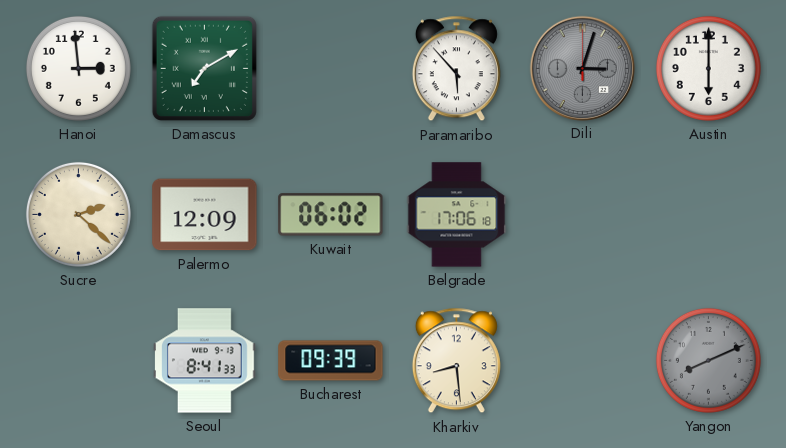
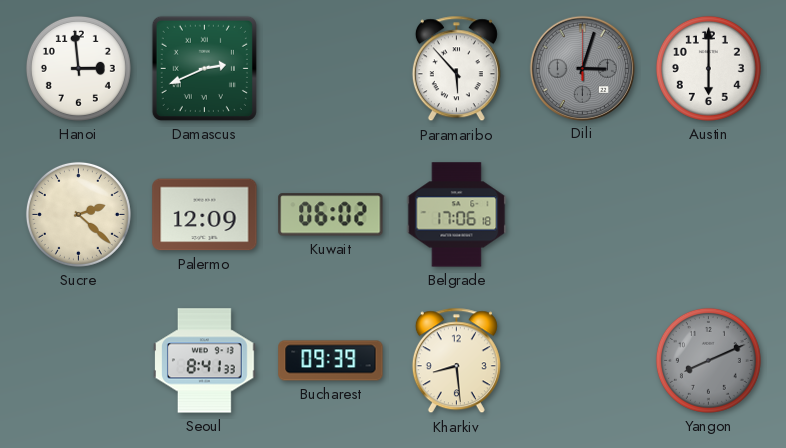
Damascus: 7:10 -> 2:41
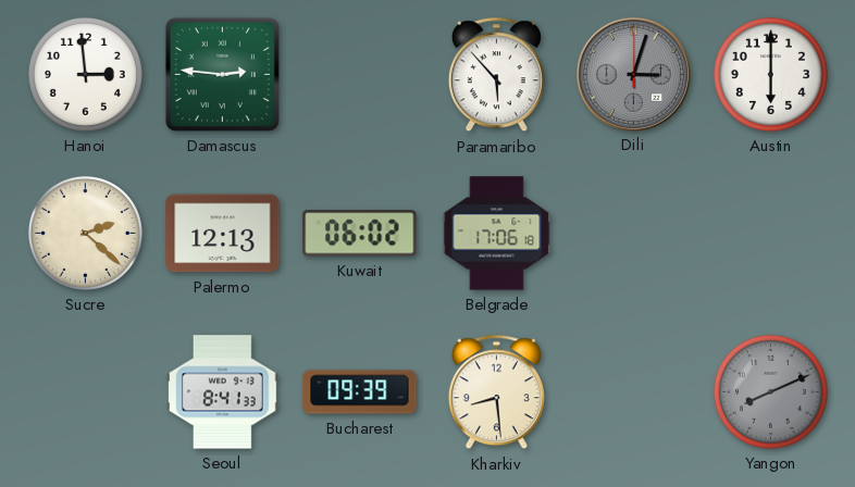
Damascus: 2:41 -> 2:46
Palermo: 12:09 -> 12:13
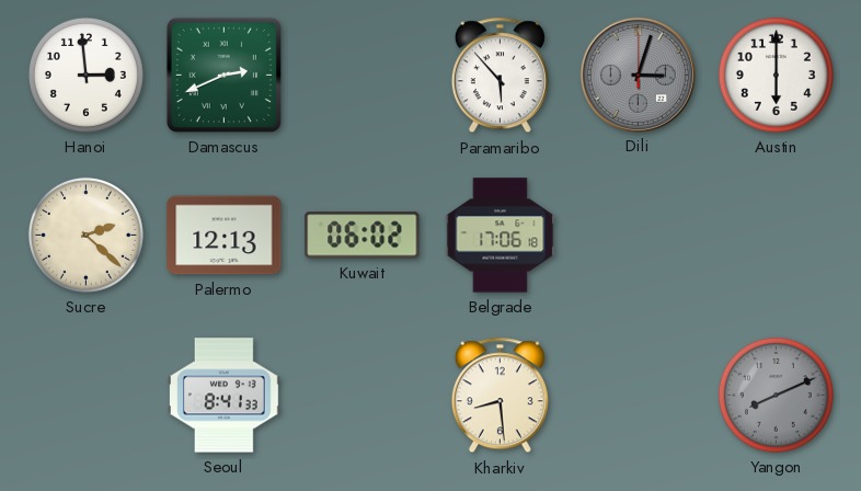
Damascus: 2:46 -> 2:41
Bucharest: 09:39 -> none
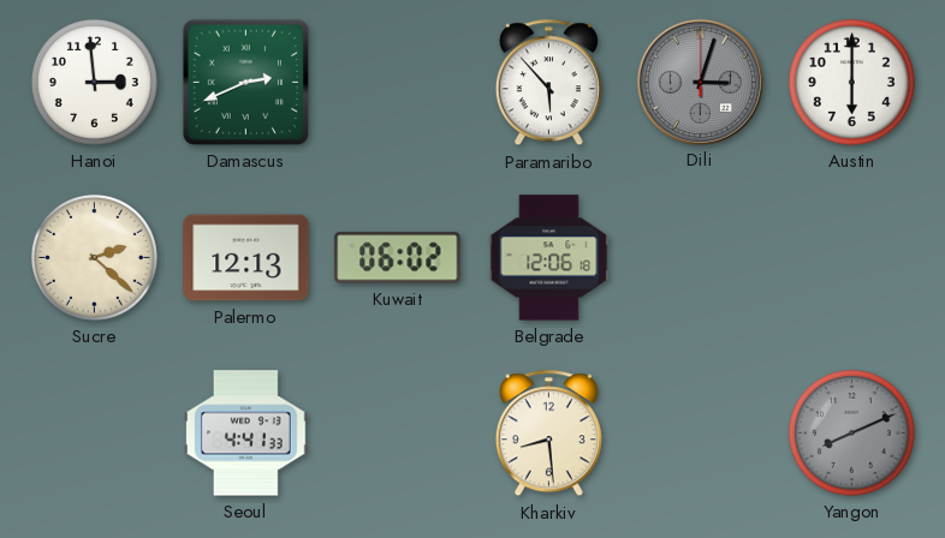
Belgrade: 17:06 -> 12:06
Seoul: 8:41 -> 4:41
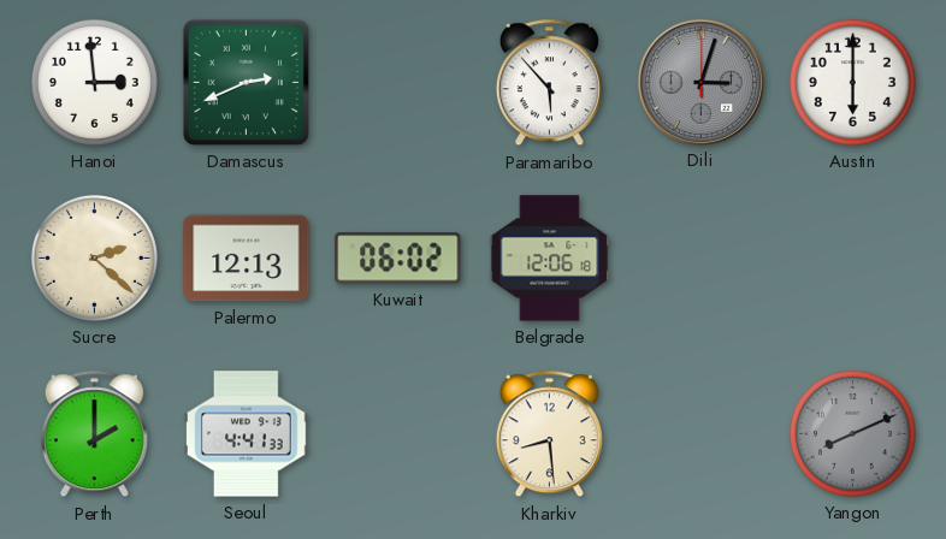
Perth: none -> 2:00
